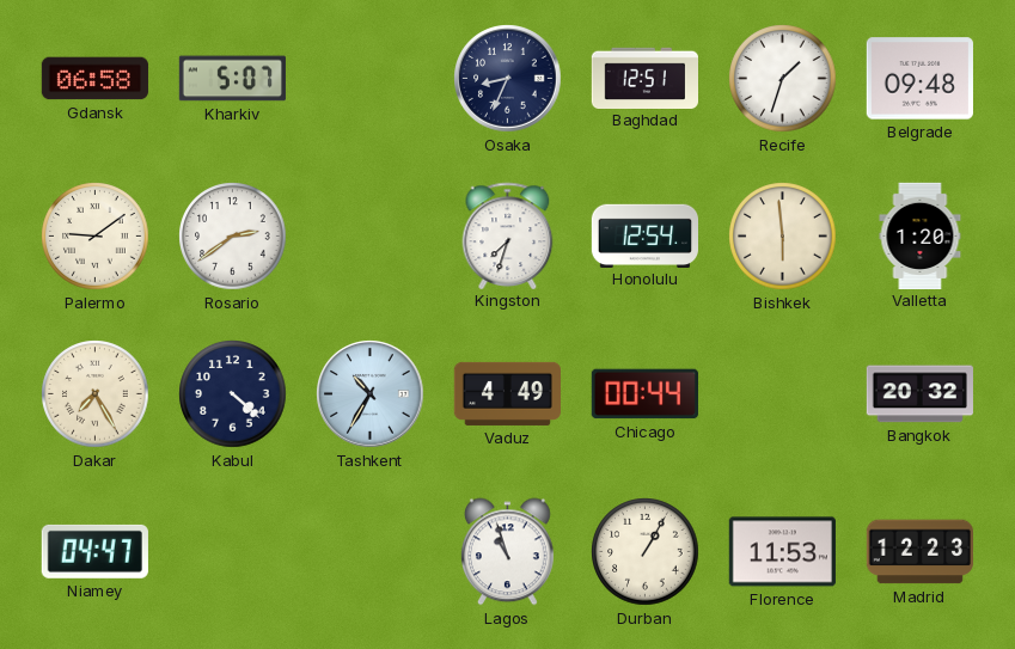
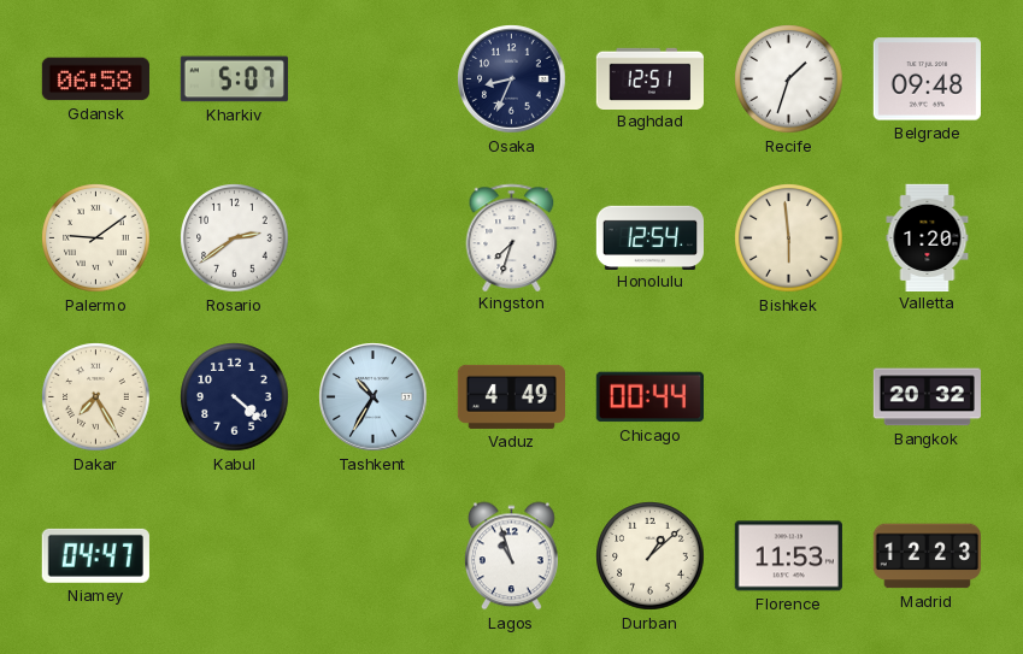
Durban: 1:05 -> 1:08
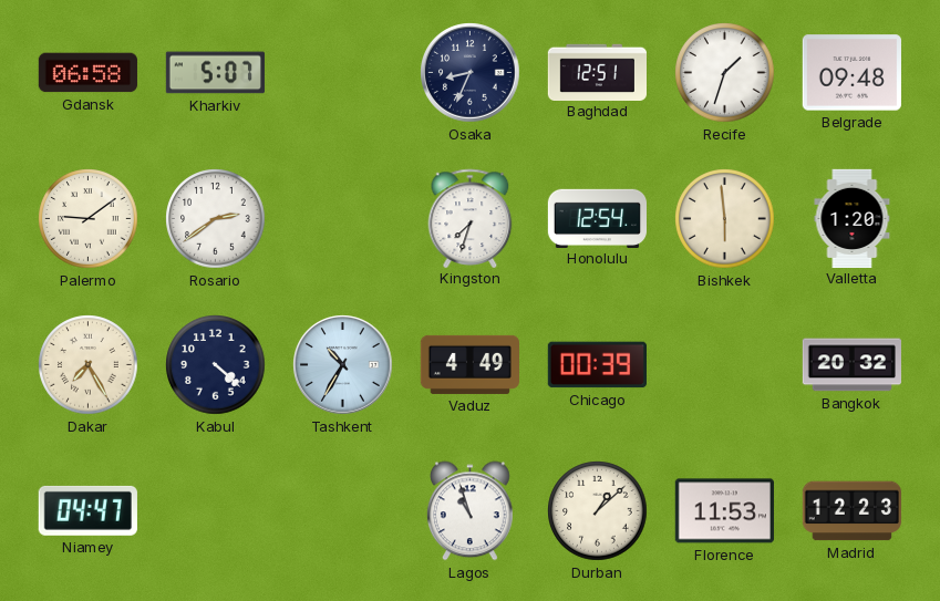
Chicago: 00:44 -> 00:39
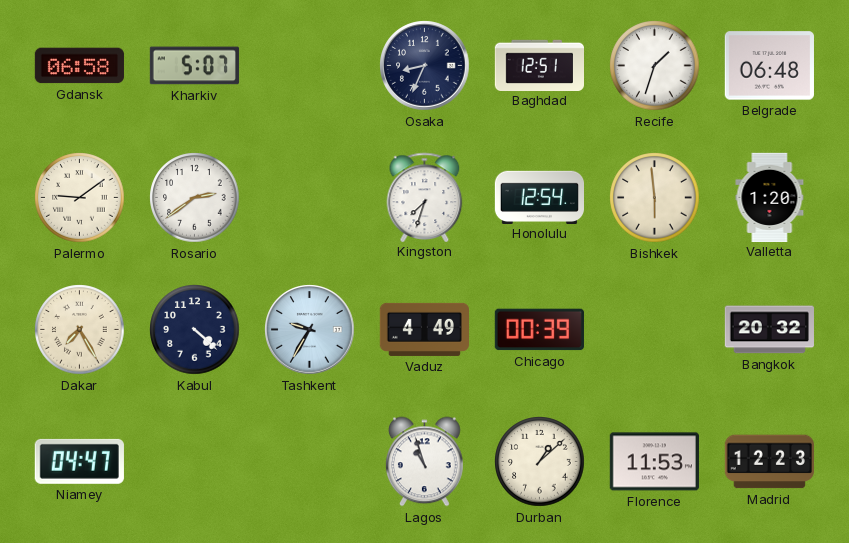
Belgrade: 09:48 -> 06:48
Tashkent: 10:35 -> 9:35
